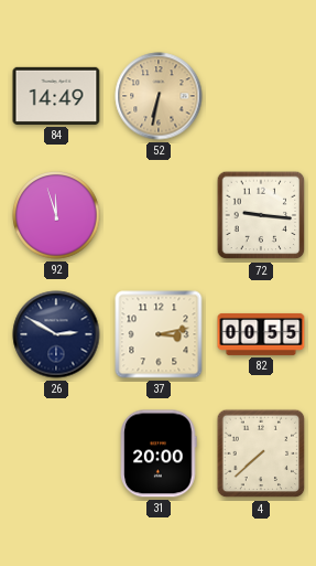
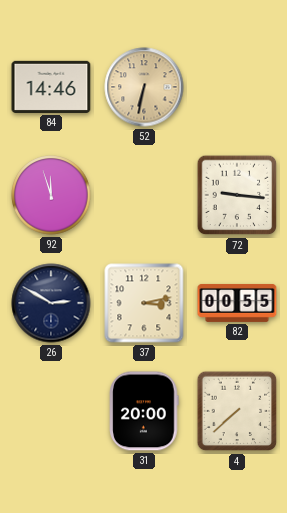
84: 14:49 -> 14:46
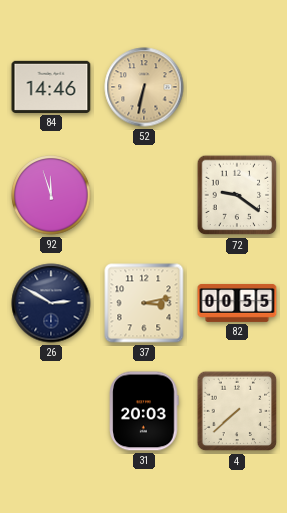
72: 9:16 -> 9:21
31: 20:00 -> 20:03
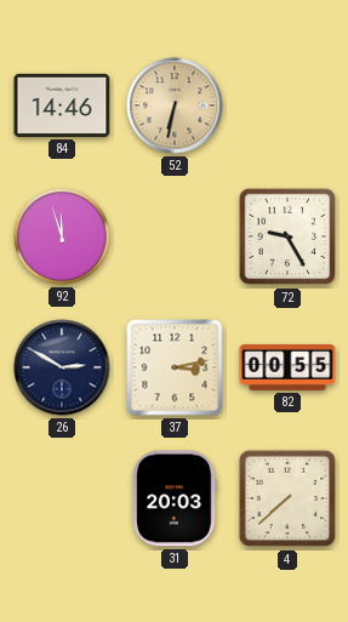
72: 9:21 -> 9:25
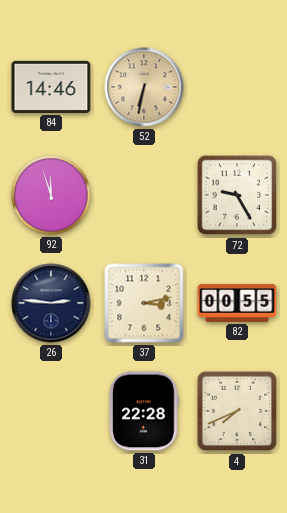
26: 2:50 -> 2:46
31: 20:03 -> 22:28
4: 7:38 -> 7:41
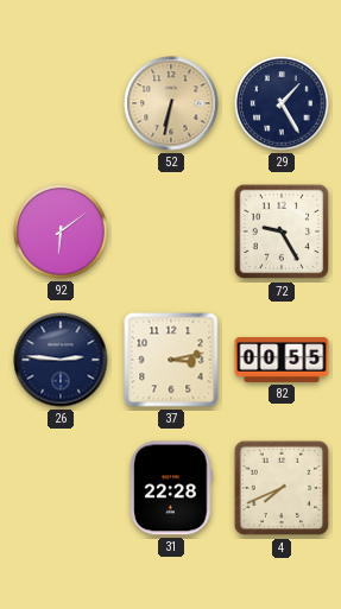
84: 14:46 -> none
29: none -> 1:25
92: 11:57 -> 6:09
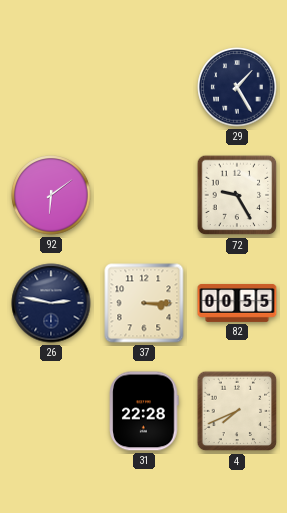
52: 6:32 -> none
26: 2:46 -> 2:47
37: 3:13 -> 3:15
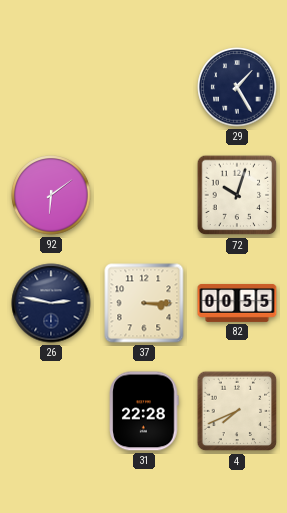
72: 9:25 -> 10:03
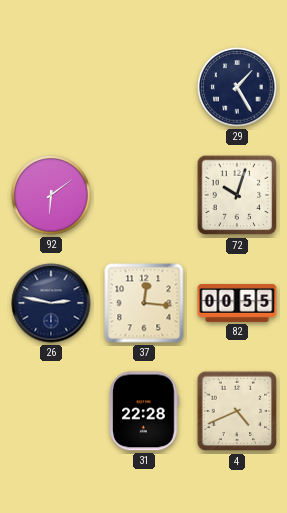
37: 3:15 -> 12:16
4: 7:41 -> 4:41
